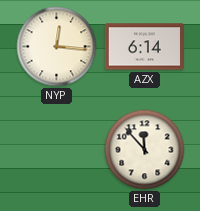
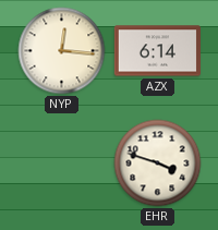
EHR: 11:53 -> 3:48
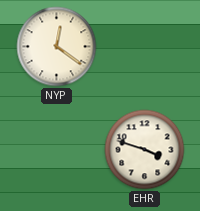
NYP: 12:16 -> 12:21
AZX: 6:14 -> none
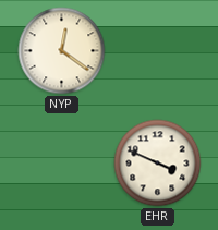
EHR: 3:48 -> 3:49
